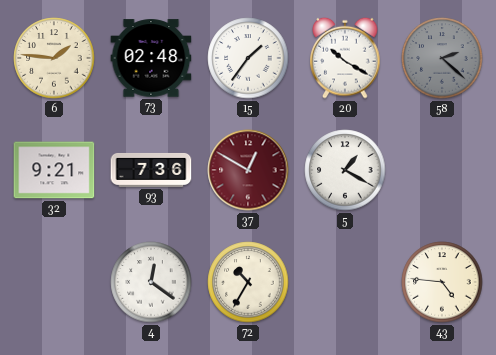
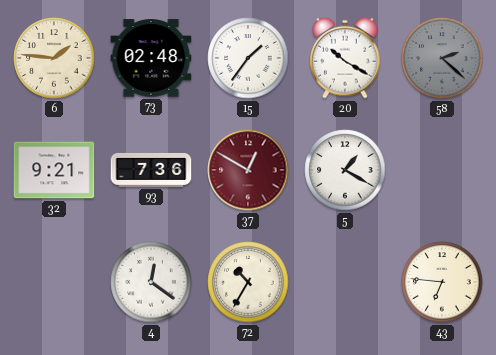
43: 4:46 -> 6:46
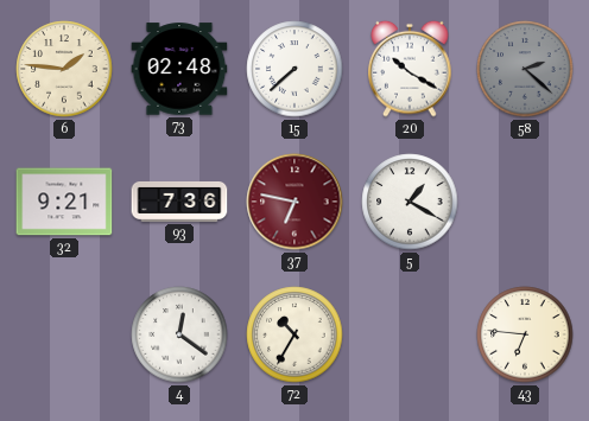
15: 1:36 -> 7:38
37: 12:50 -> 6:47
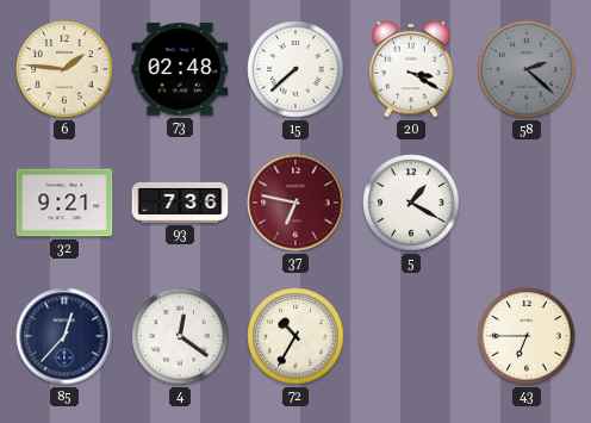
20: 10:20 -> 3:20
85: none -> 12:37
43: 6:46 -> 6:45
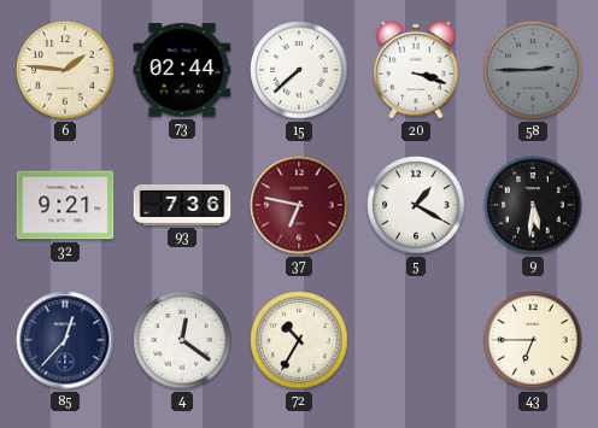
73: 02:48 -> 02:44
20: 3:20 -> 3:18
58: 2:22 -> 2:45
9: none -> 5:31
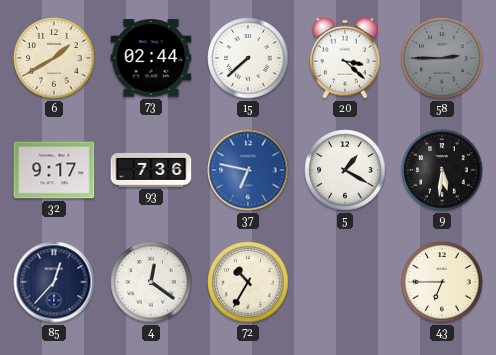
6: 1:46 -> 1:40
20: 3:18 -> 3:22
32: 9:21 -> 9:17
37 dial: burgundy -> blue
